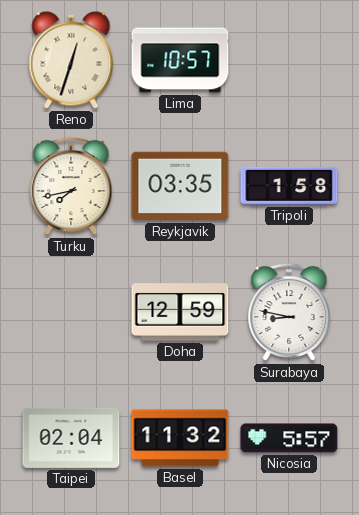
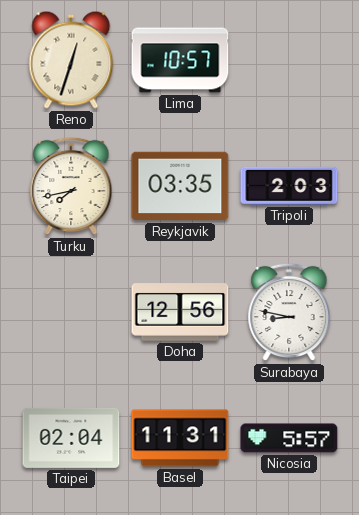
Tripoli: 1:58 -> 2:03
Doha: 12:59 -> 12:56
Basel: 11:32 -> 11:31
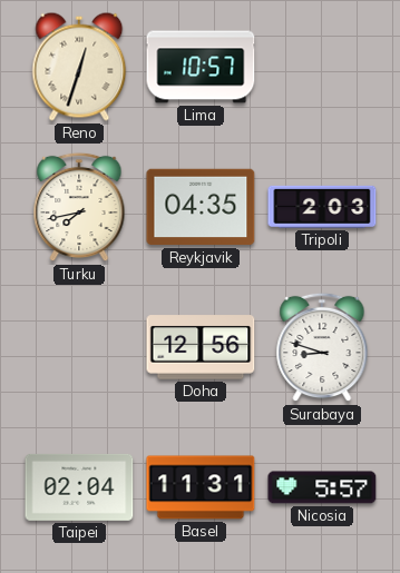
Reykjavik: 03:35 -> 04:35
Surabaya: 8:47 -> 8:48
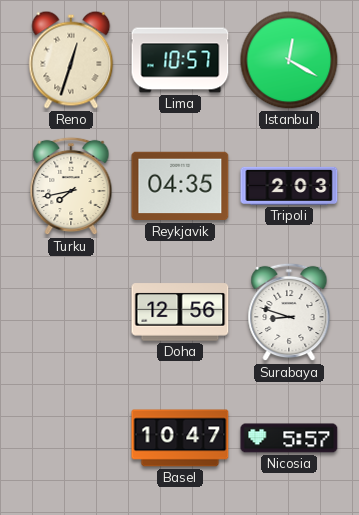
Istanbul: none -> 12:20
Taipei: 02:04 -> none
Basel: 11:31 -> 10:47
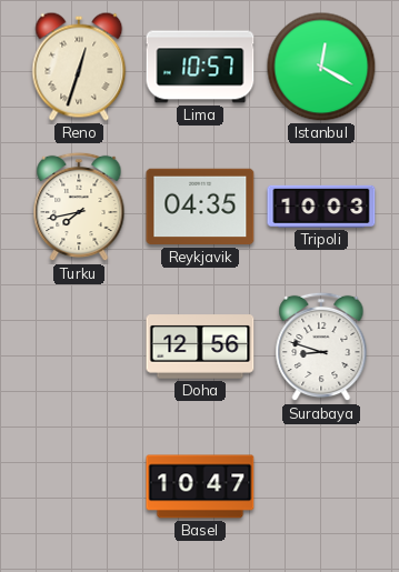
Tripoli: 2:03 -> 10:03
Nicosia: 5:57 -> none
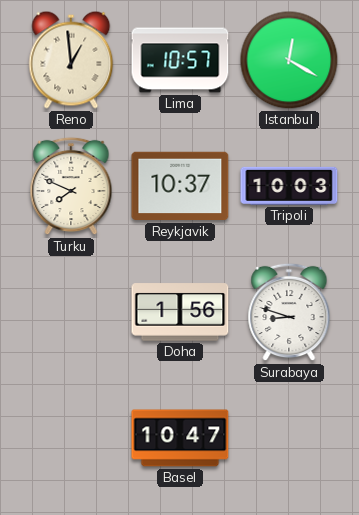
Reno: 12:33 -> 12:59
Turku: 7:43 -> 7:49
Reykjavik: 04:35 -> 10:37
Doha: 12:56 -> 1:56
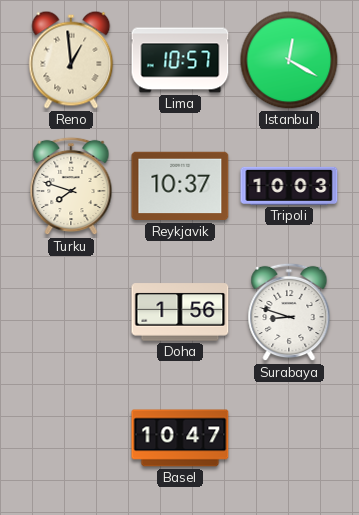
Turku: 7:49 -> 7:48
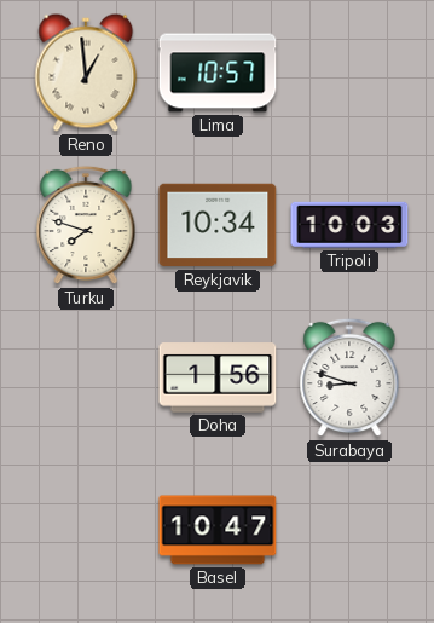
Istanbul: 12:20 -> none
Reykjavik: 10:37 -> 10:34
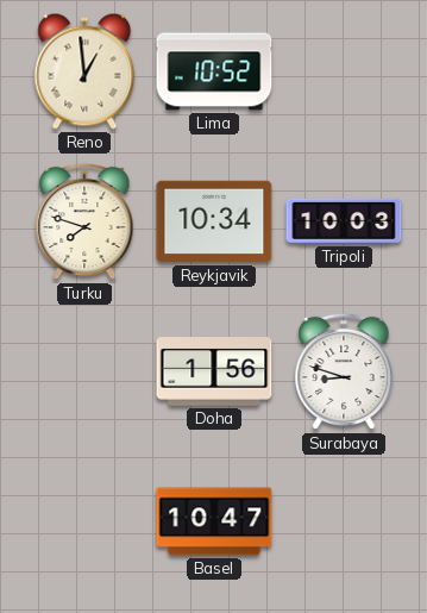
Lima: 10:57 -> 10:52
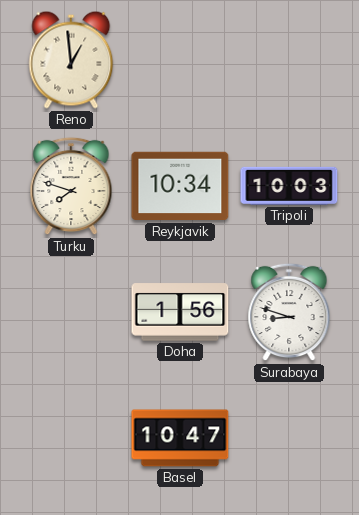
Lima: 10:52 -> none
